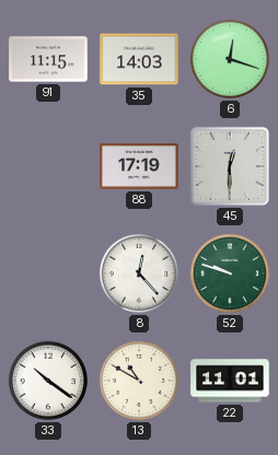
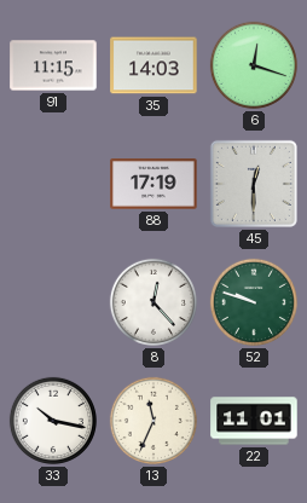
33: 10:21 -> 10:17
13: 10:50 -> 11:34
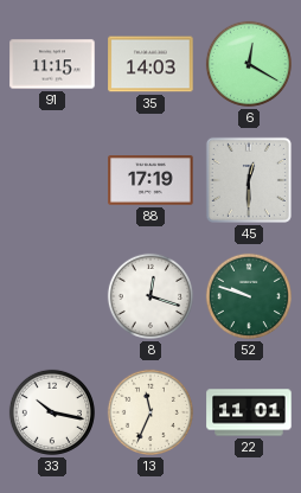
6: 12:18 -> 12:20
8: 12:23 -> 12:18
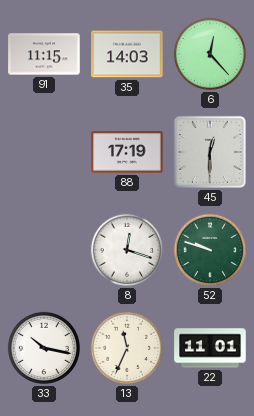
6: 12:20 -> 12:23
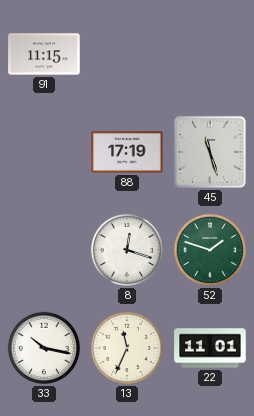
35: 14:03 -> none
6: 12:23 -> none
45: 12:30 -> 11:27
52: 9:48 -> 1:48
